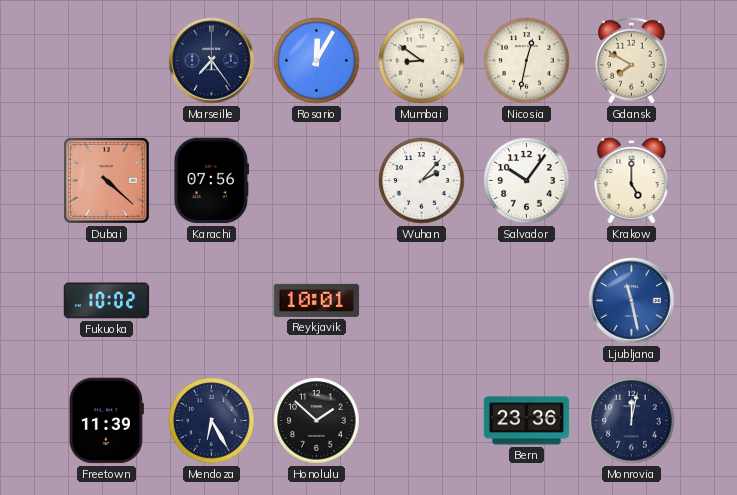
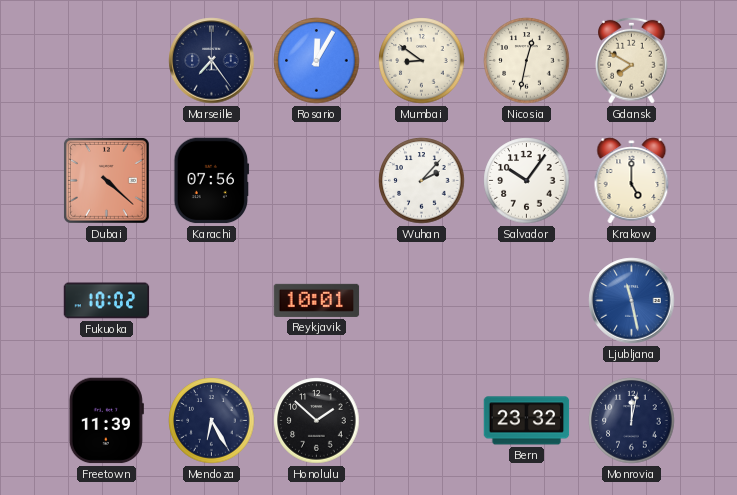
Bern: 23:36 -> 23:32
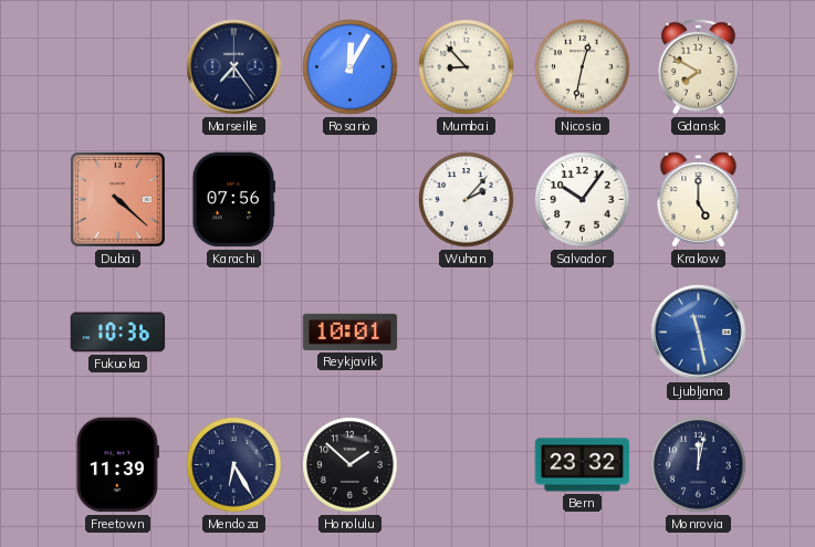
Mumbai: 8:51 -> 8:53
Fukuoka: 10:02 -> 10:36
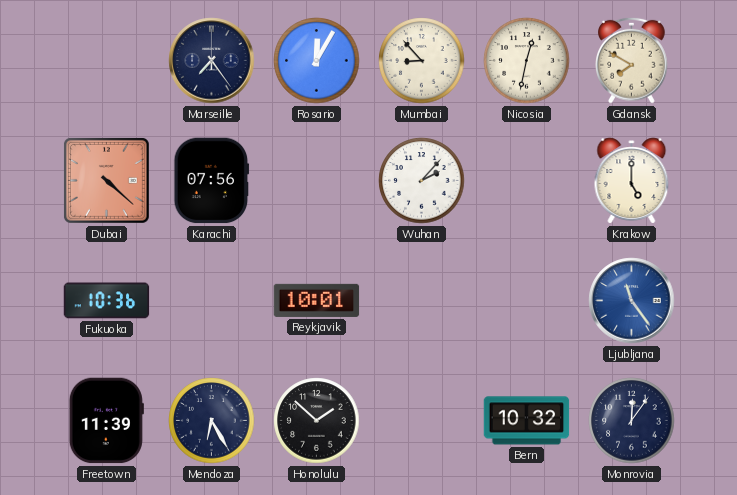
Salvador: 10:06 -> none
Ljubljana: 11:28 -> 11:24
Bern: 23:32 -> 10:32
Monrovia: 12:02 -> 12:06
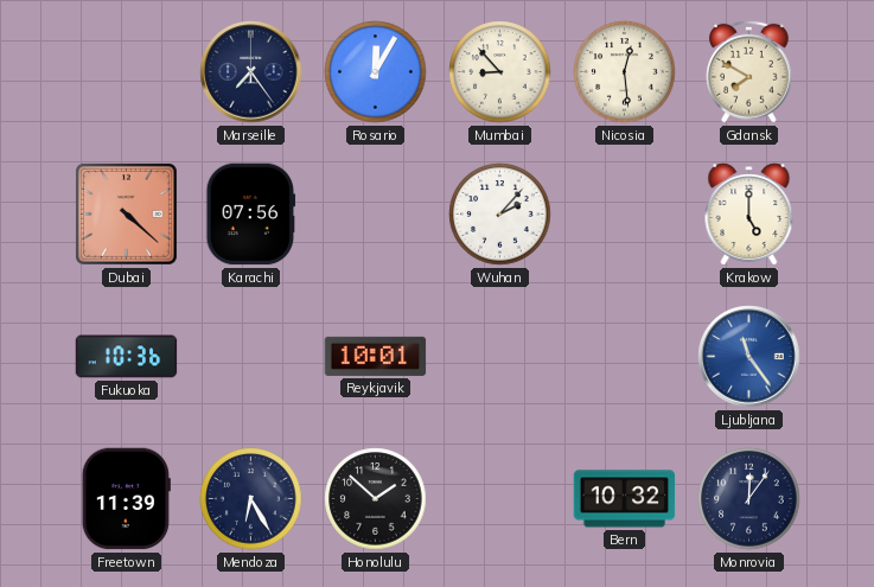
Nicosia: 12:32 -> 12:29
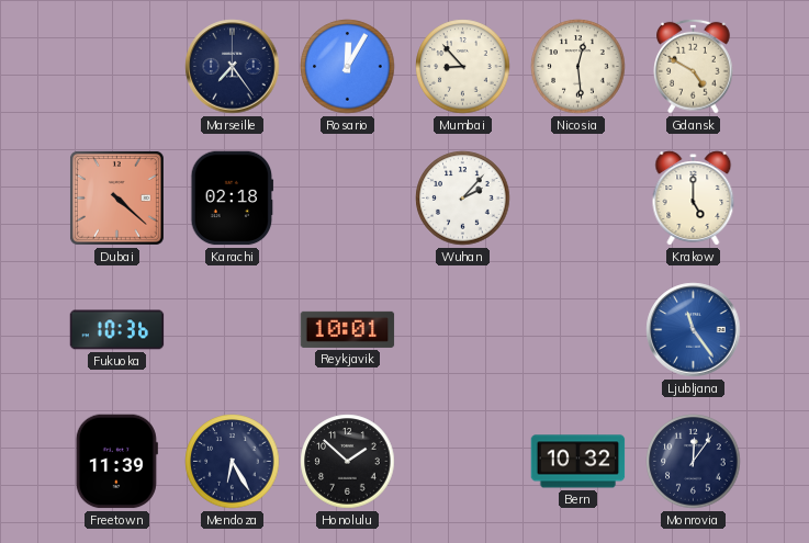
Gdansk: 7:50 -> 4:50
Karachi: 07:56 -> 02:18
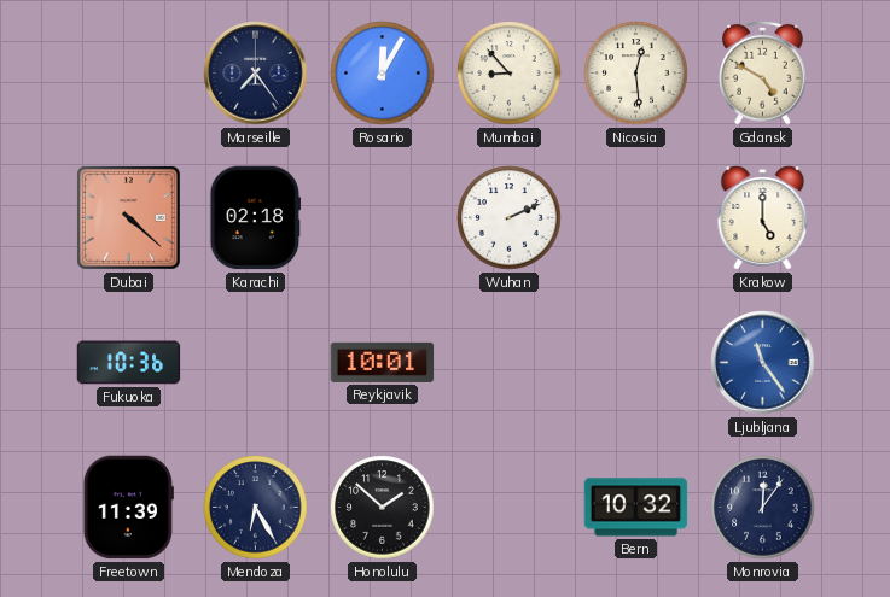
Wuhan: 2:07 -> 2:11
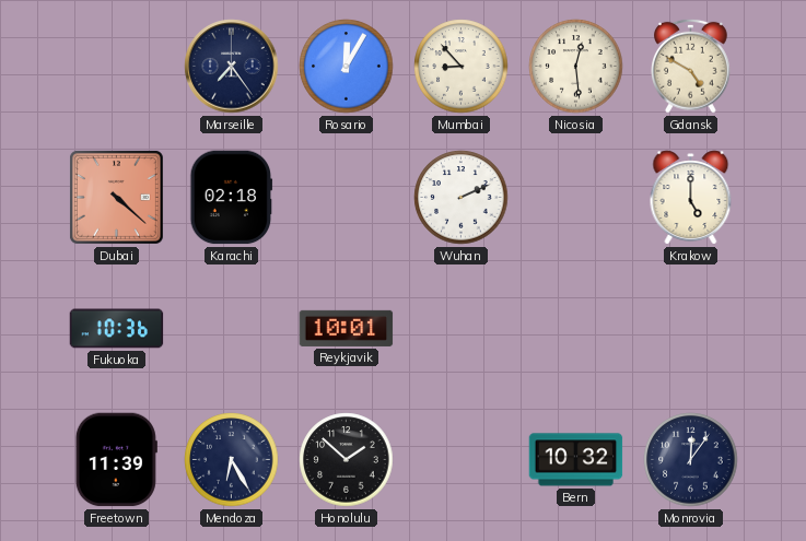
Ljubljana: 11:24 -> none
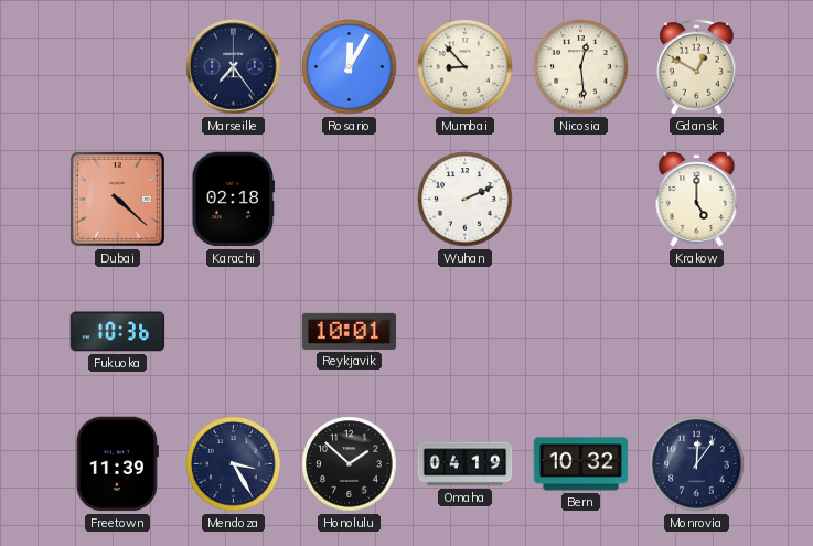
Gdansk: 4:50 -> 12:50
Mendoza: 6:25 -> 3:25
Omaha: none -> 04:19
